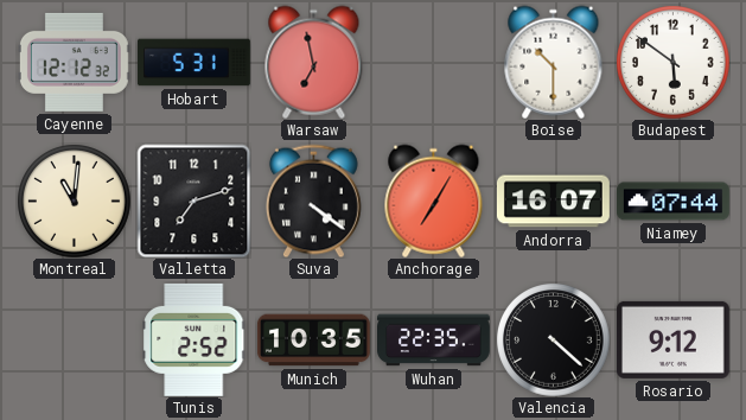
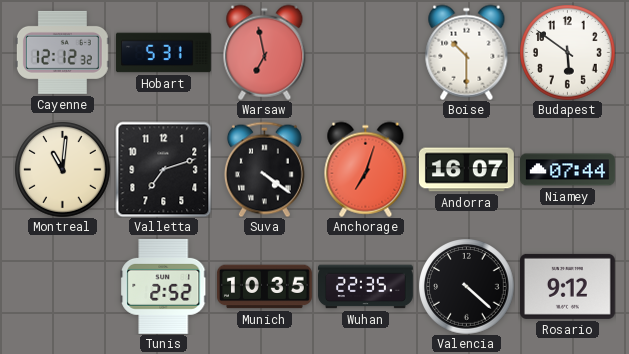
Anchorage: 7:05 -> 7:03
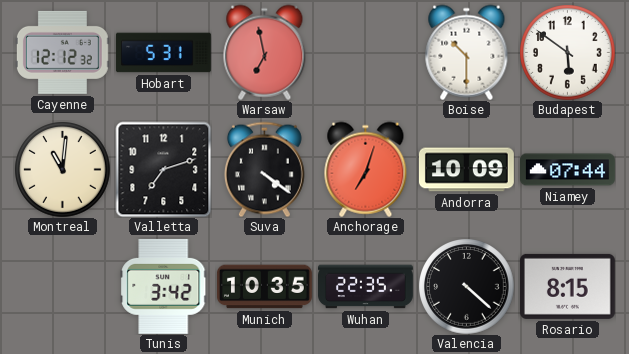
Andorra: 16:07 -> 10:09
Tunis: 2:52 -> 3:42
Rosario: 9:12 -> 8:15
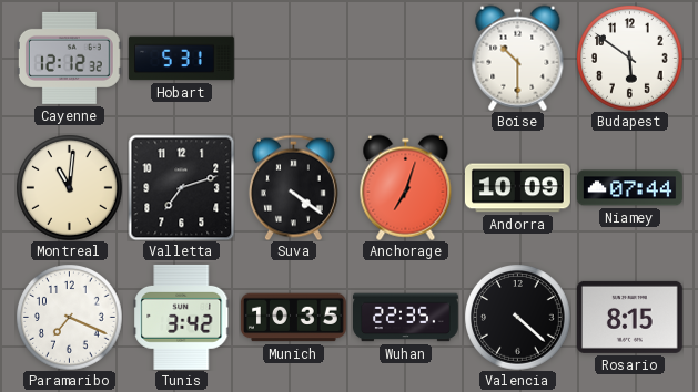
Warsaw: 6:58 -> none
Paramaribo: none -> 7:19
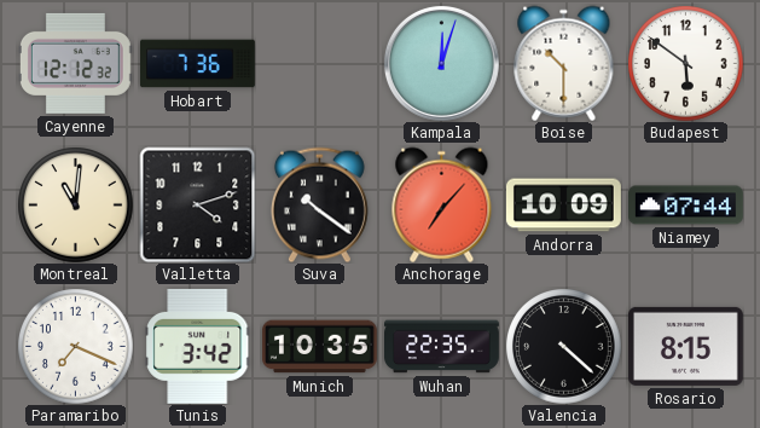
Hobart: 5:31 -> 7:36
Kampala: none -> 12:03
Valletta: 7:12 -> 4:12
Suva: 4:21 -> 10:21
Anchorage: 7:03 -> 7:07
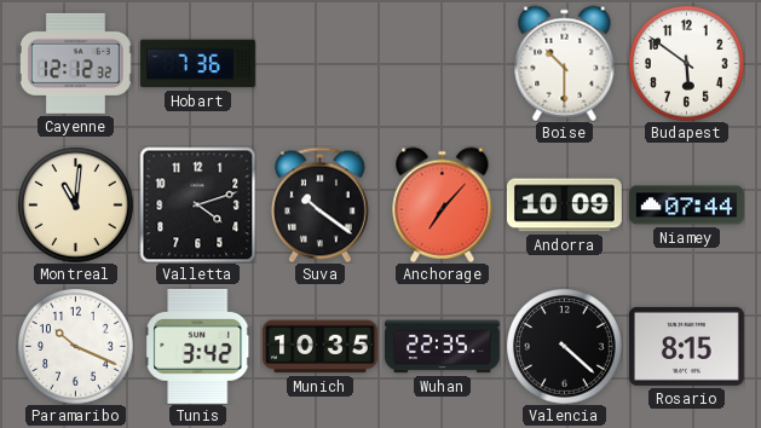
Kampala: 12:03 -> none
Paramaribo: 7:19 -> 10:19
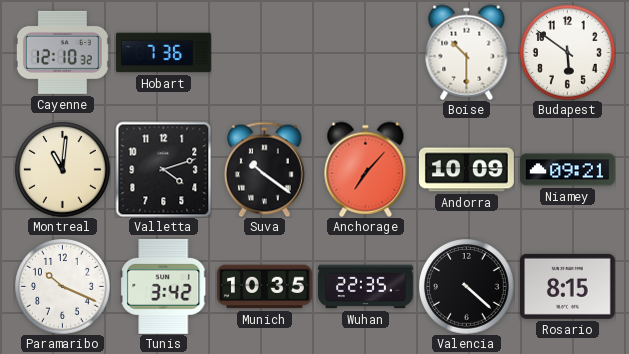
Cayenne: 12:12 -> 12:10
Niamey: 07:44 -> 09:21
